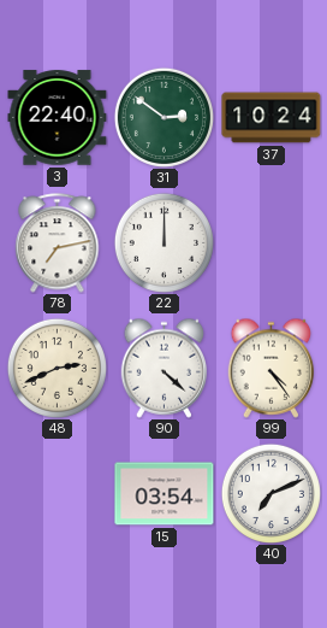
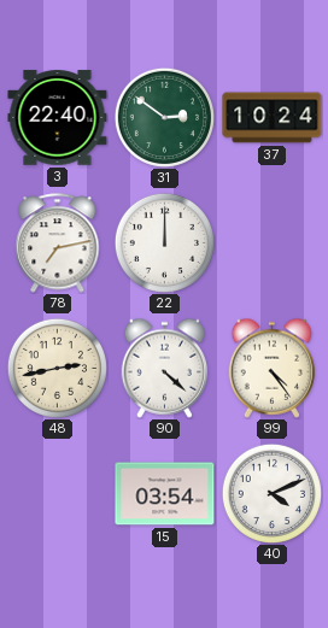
48: 2:41 -> 2:43
40: 7:11 -> 4:11
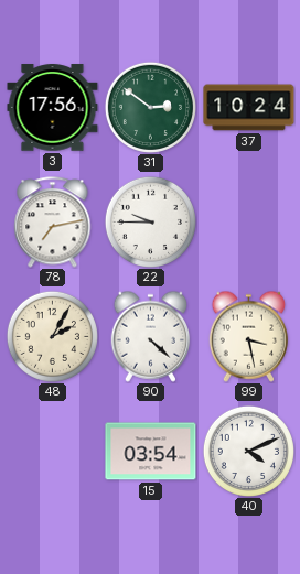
3: 22:40 -> 17:56
22: 12:00 -> 9:45
48: 2:43 -> 2:05
99: 4:24 -> 3:28
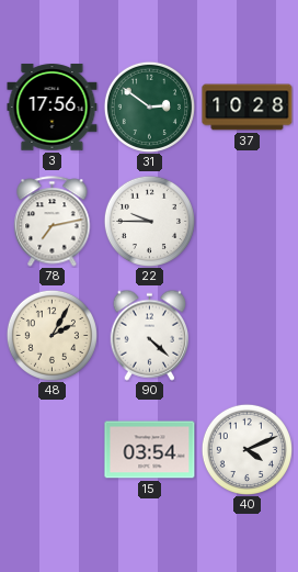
37: 10:24 -> 10:28
99: 3:28 -> none
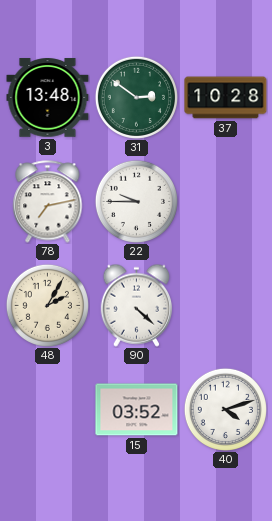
3: 17:56 -> 13:48
15: 03:54 -> 03:52
40: 4:11 -> 4:12
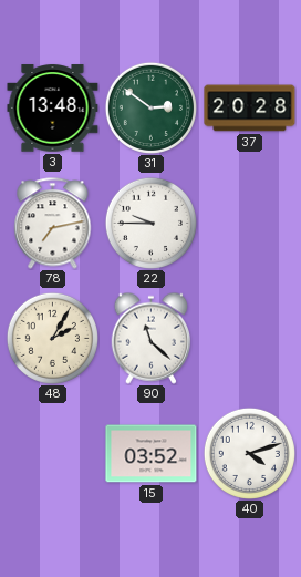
37: 10:28 -> 20:28
90: 4:22 -> 11:22
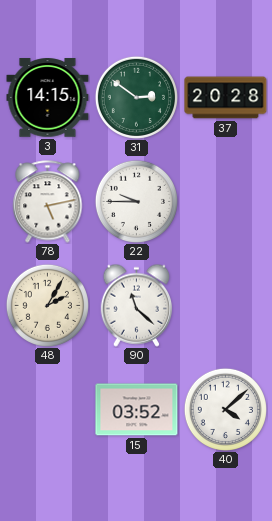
3: 13:48 -> 14:15
78: 7:13 -> 5:13
40: 4:12 -> 4:08
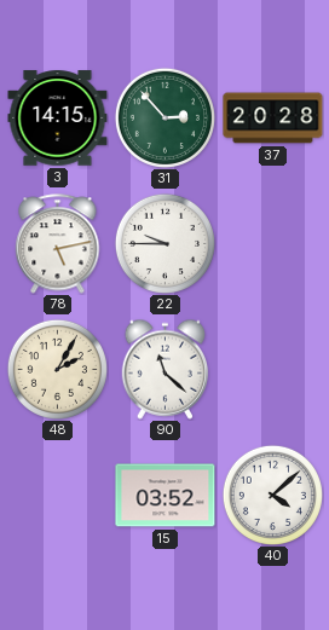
31: 2:51 -> 2:53
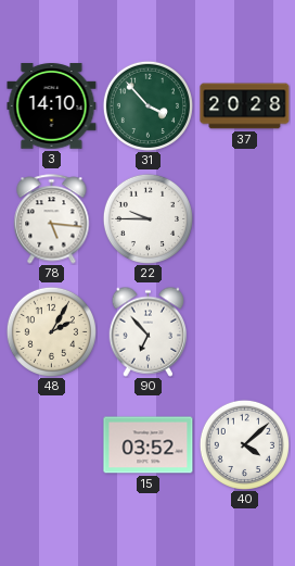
3: 14:15 -> 14:10
31: 2:53 -> 3:53
78: 5:13 -> 5:16
90: 11:22 -> 6:53
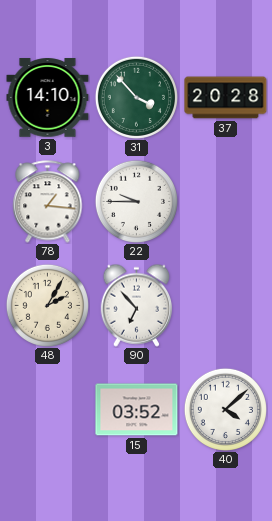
78: 5:16 -> 1:16
